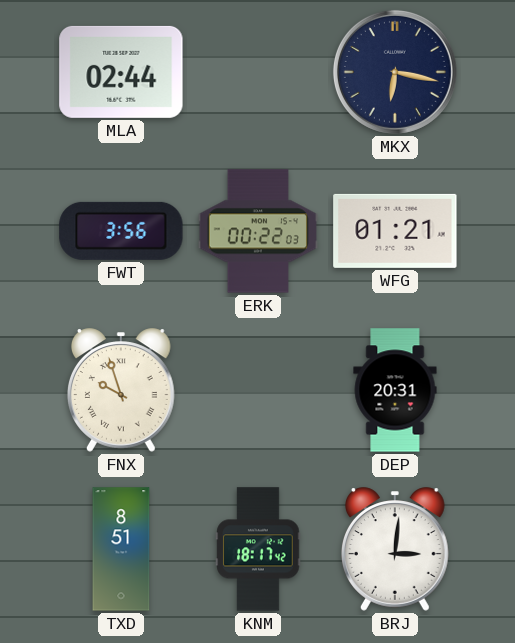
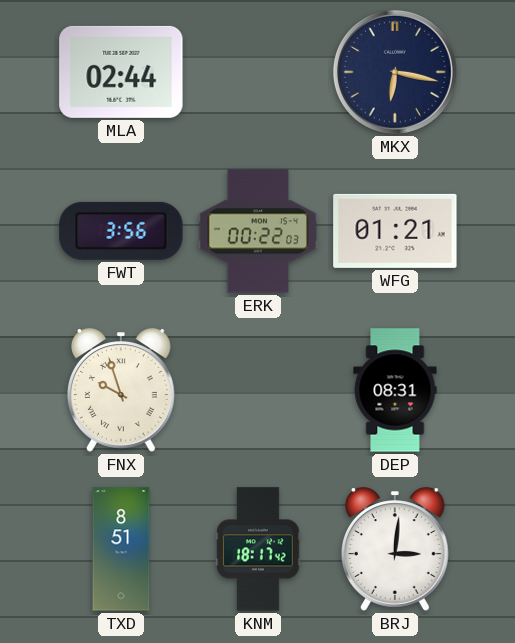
DEP: 20:31 -> 08:31
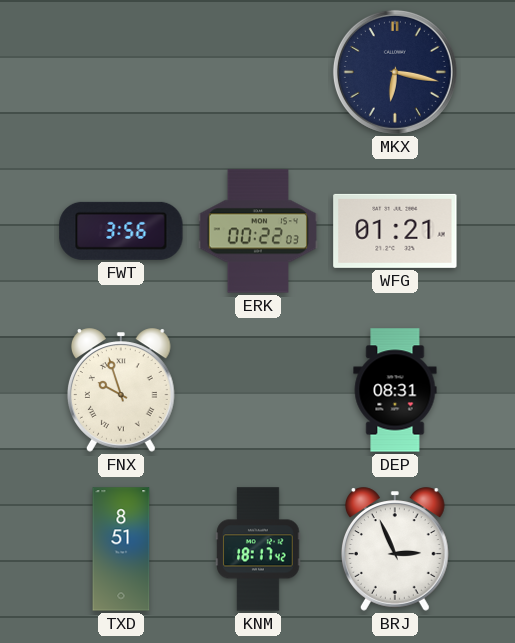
MLA: 02:44 -> none
BRJ: 3:01 -> 2:56
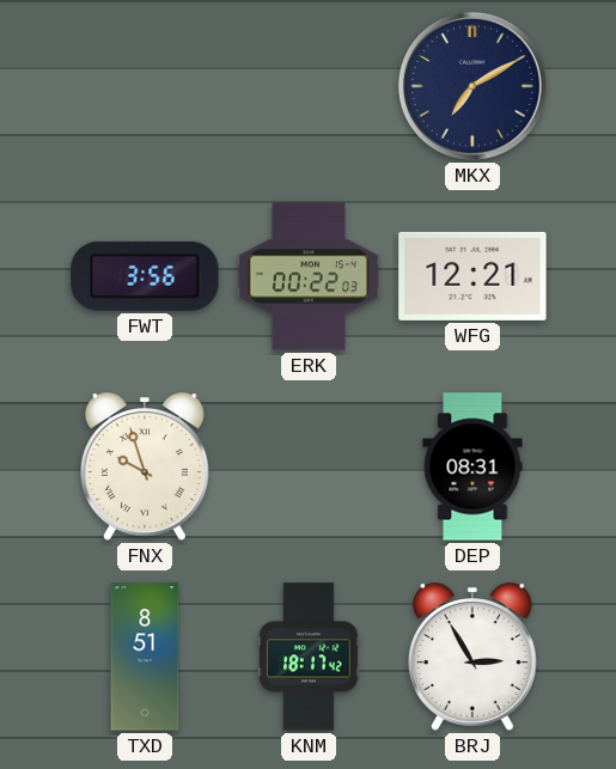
MKX: 6:17 -> 7:10
WFG: 01:21 -> 12:21
BRJ: 2:56 -> 2:55
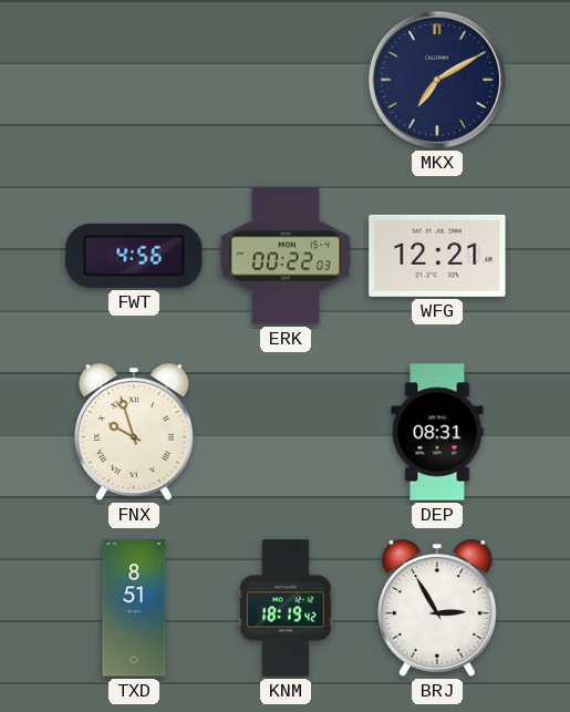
FWT: 3:56 -> 4:56
KNM: 18:17 -> 18:19
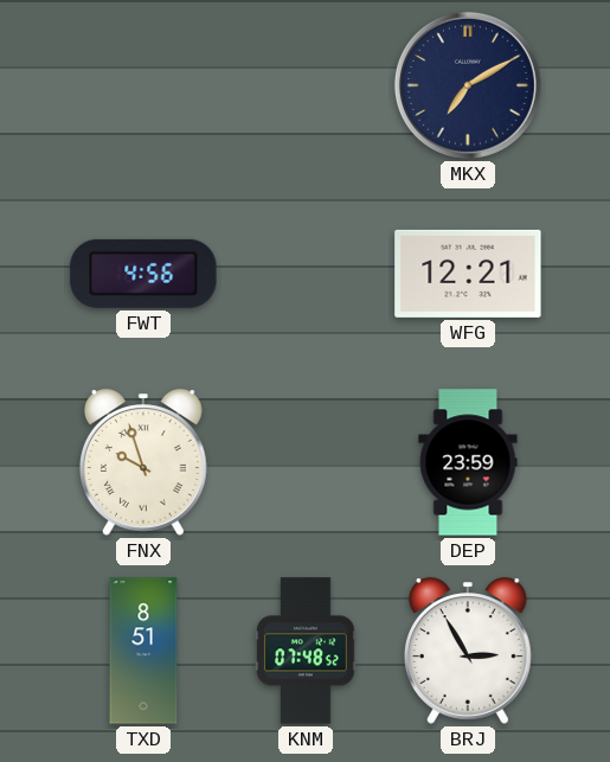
ERK: 00:22 -> none
DEP: 08:31 -> 23:59
KNM: 18:19 -> 07:48
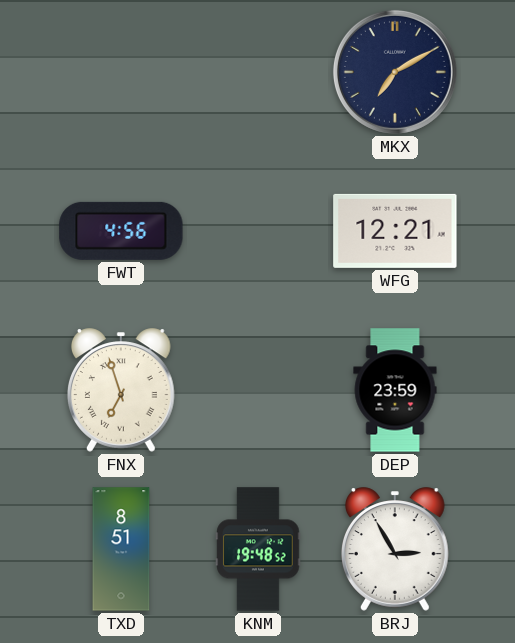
FNX: 9:57 -> 6:57
KNM: 07:48 -> 19:48
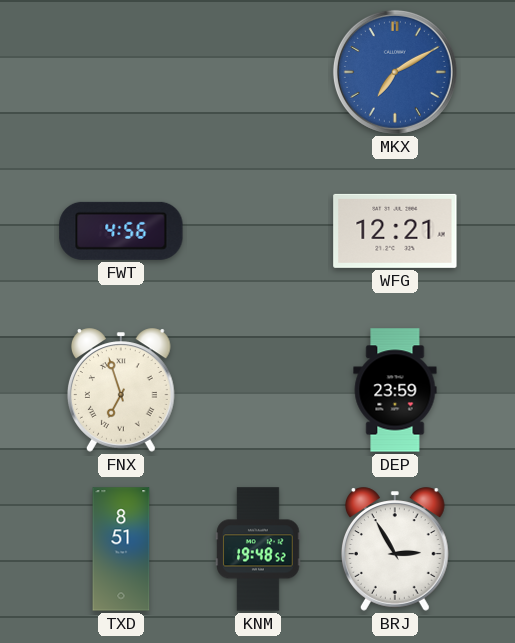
MKX dial: navy -> blue
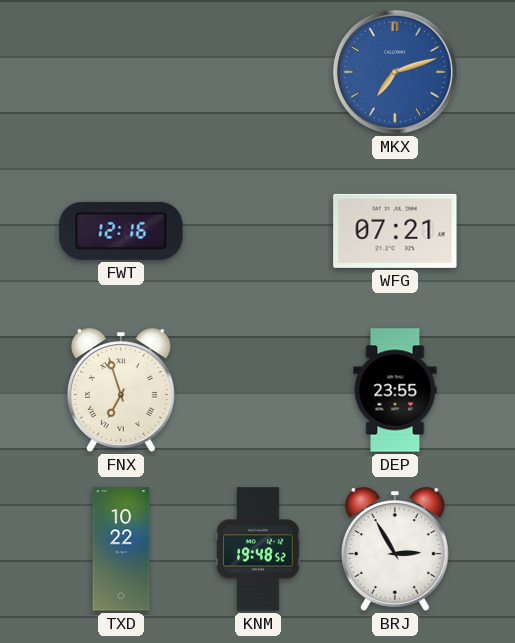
MKX: 7:10 -> 7:12
FWT: 4:56 -> 12:16
WFG: 12:21 -> 07:21
DEP: 23:59 -> 23:55
TXD: 8:51 -> 10:22
